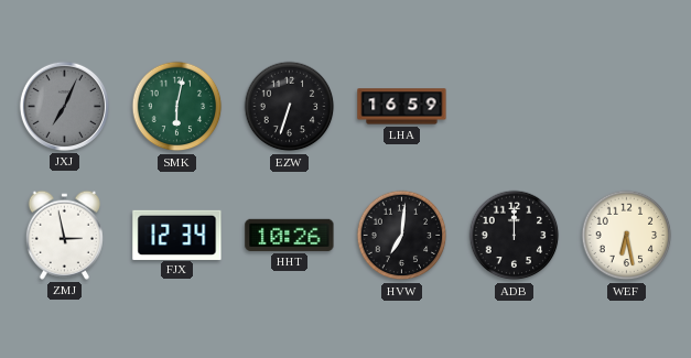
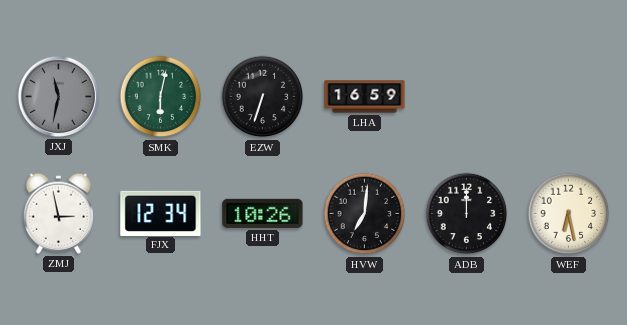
JXJ: 7:04 -> 11:32
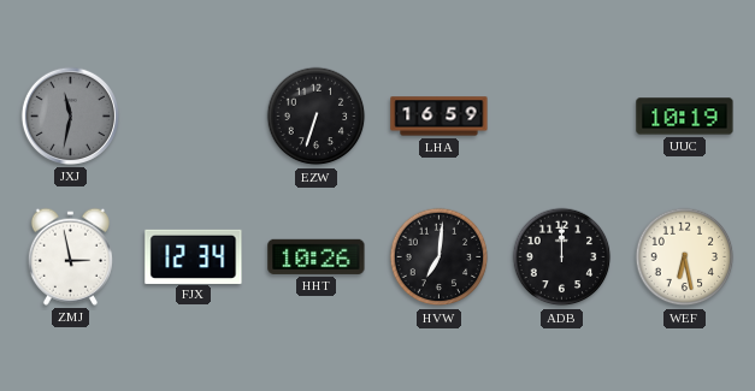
SMK: 6:02 -> none
UUC: none -> 10:19
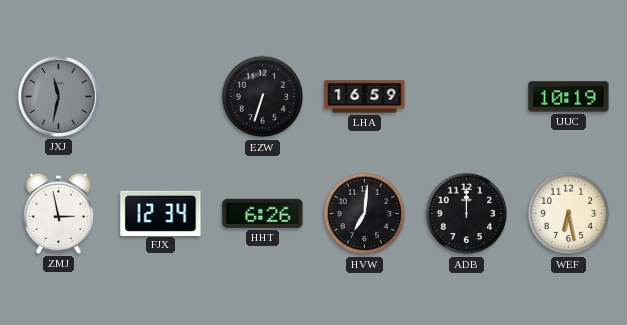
HHT: 10:26 -> 6:26
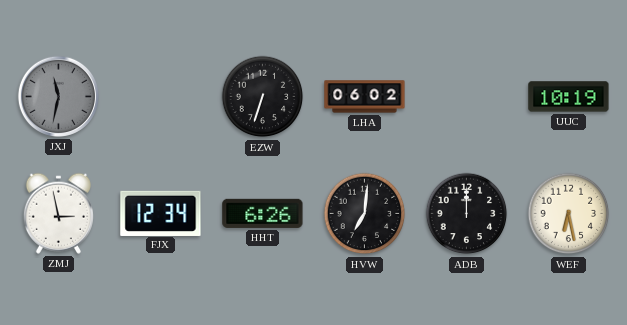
LHA: 16:59 -> 06:02
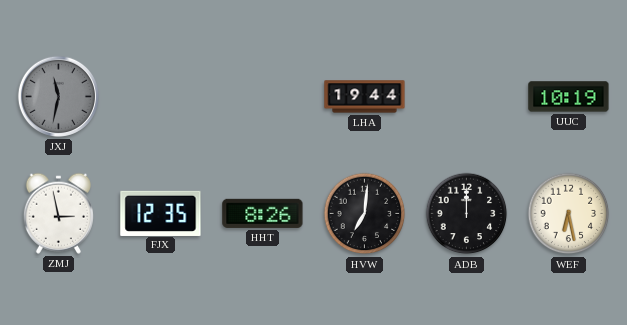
EZW: 6:33 -> none
LHA: 06:02 -> 19:44
FJX: 12:34 -> 12:35
HHT: 6:26 -> 8:26
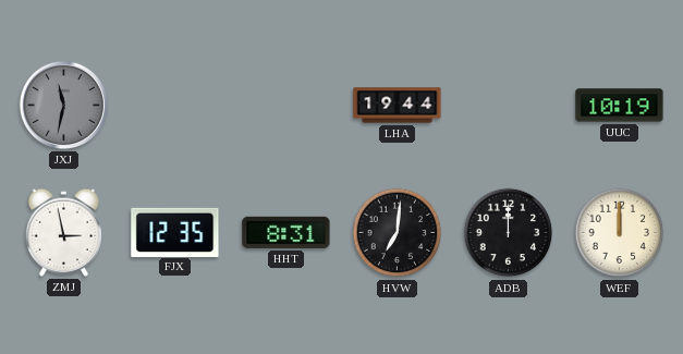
HHT: 8:26 -> 8:31
WEF: 6:28 -> 12:00
